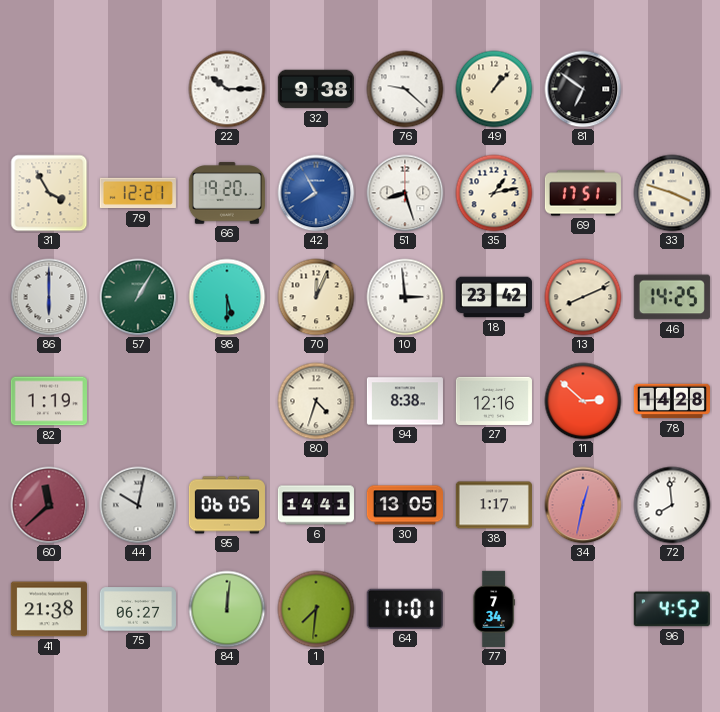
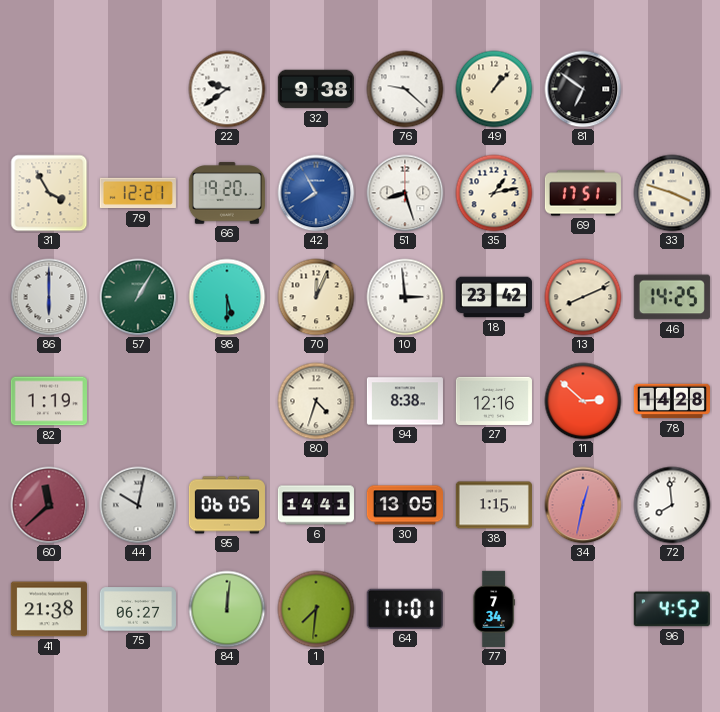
22: 10:15 -> 9:39
38: 1:17 -> 1:15
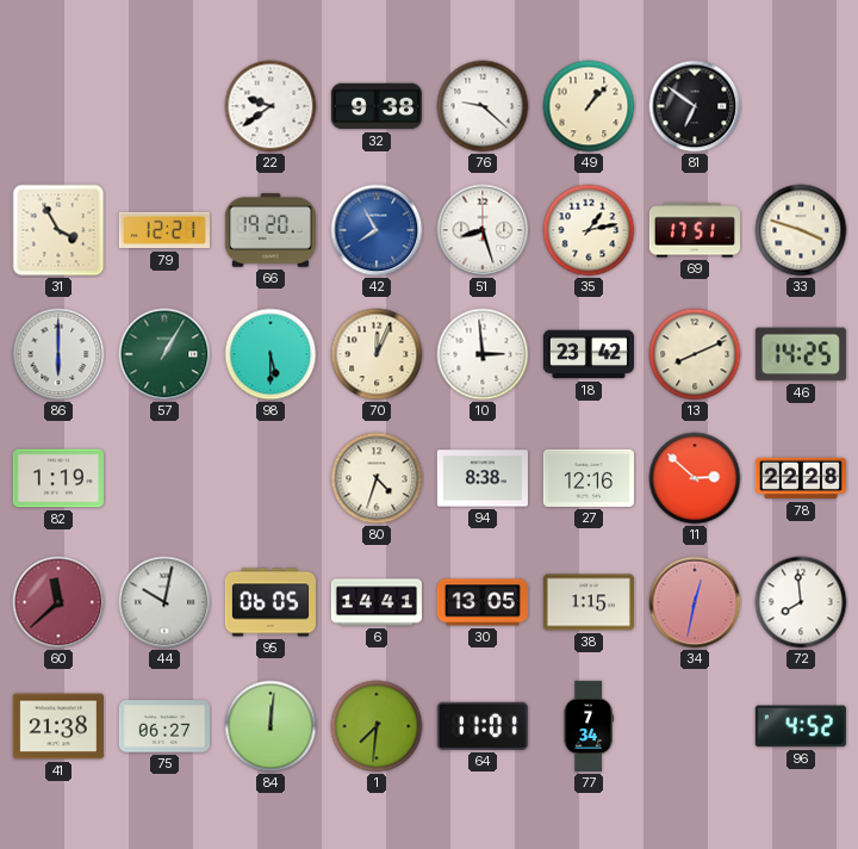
78: 14:28 -> 22:28
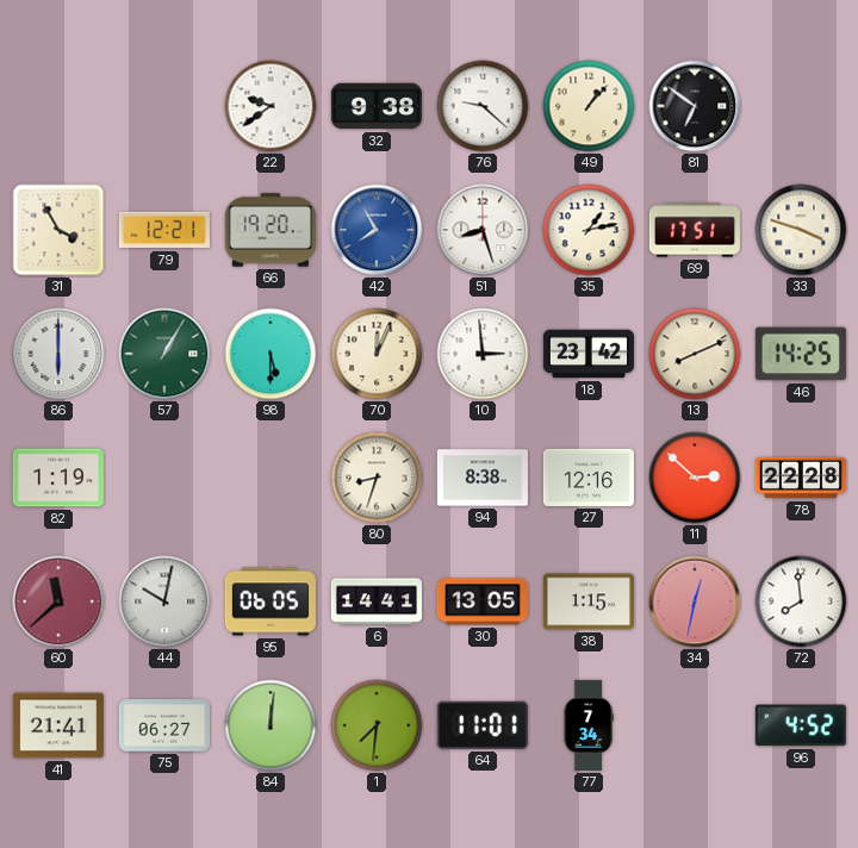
80: 4:33 -> 8:33
41: 21:38 -> 21:41
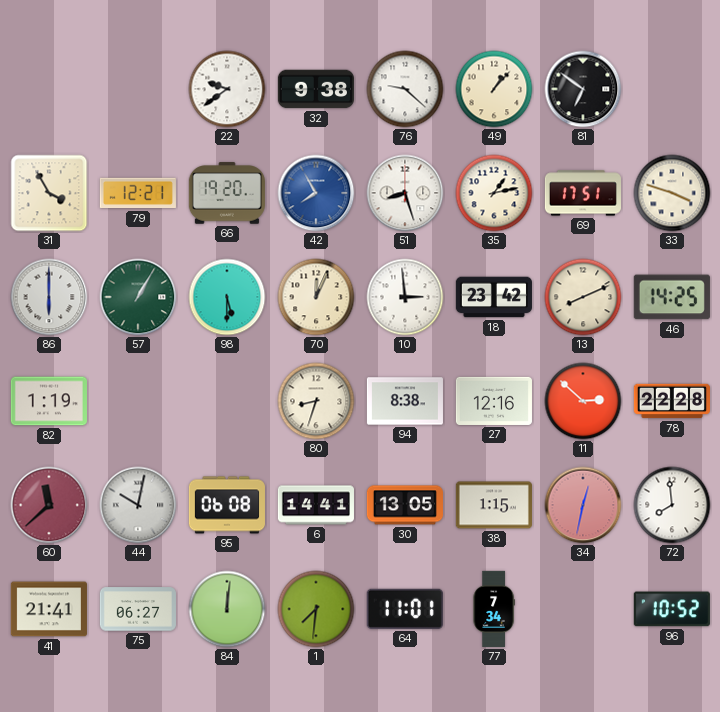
95: 06:05 -> 06:08
96: 4:52 -> 10:52
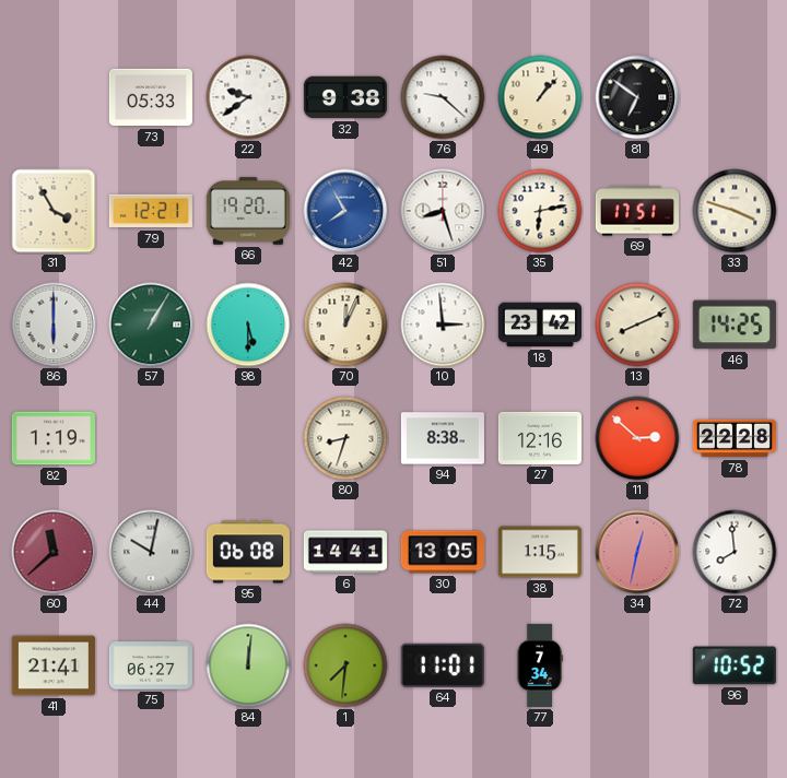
73: none -> 05:33
35: 1:13 -> 6:13
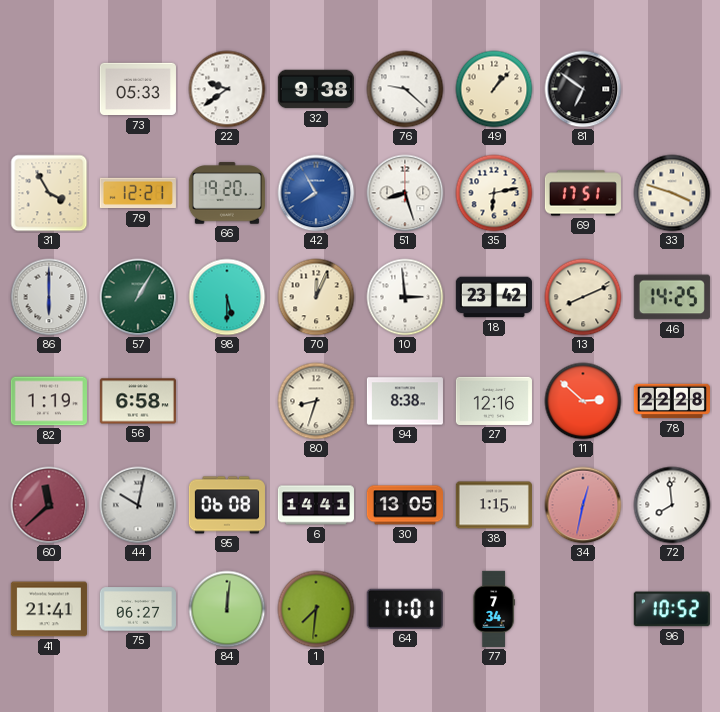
56: none -> 6:58
